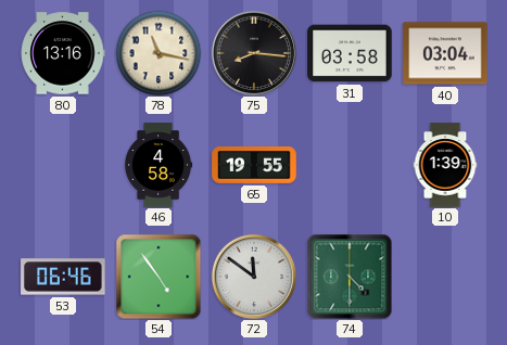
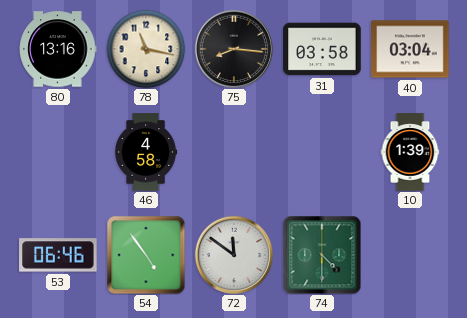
65: 19:55 -> none
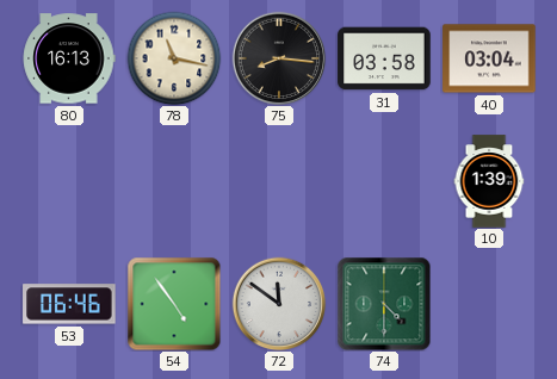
80: 13:16 -> 16:13
46: 4:58 -> none
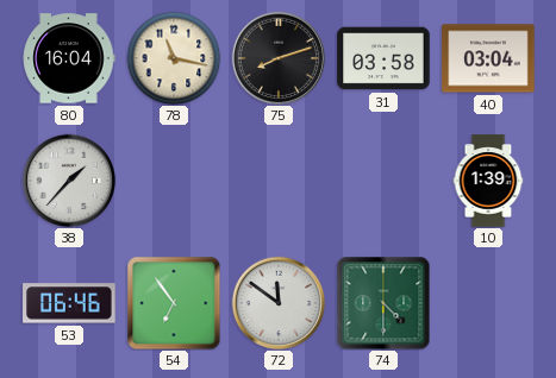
80: 16:13 -> 16:04
75: 8:16 -> 8:12
38: none -> 1:37
54: 4:54 -> 6:54
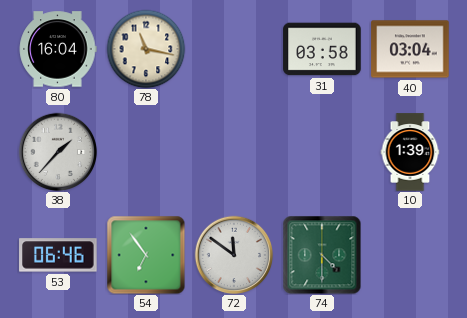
75: 8:12 -> none
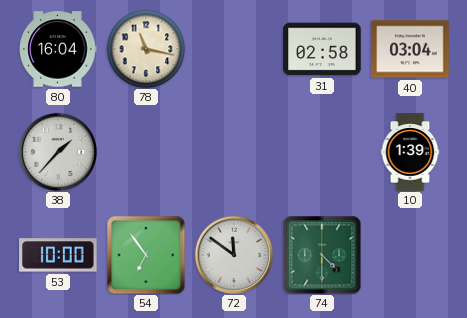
31: 03:58 -> 02:58
53: 06:46 -> 10:00
